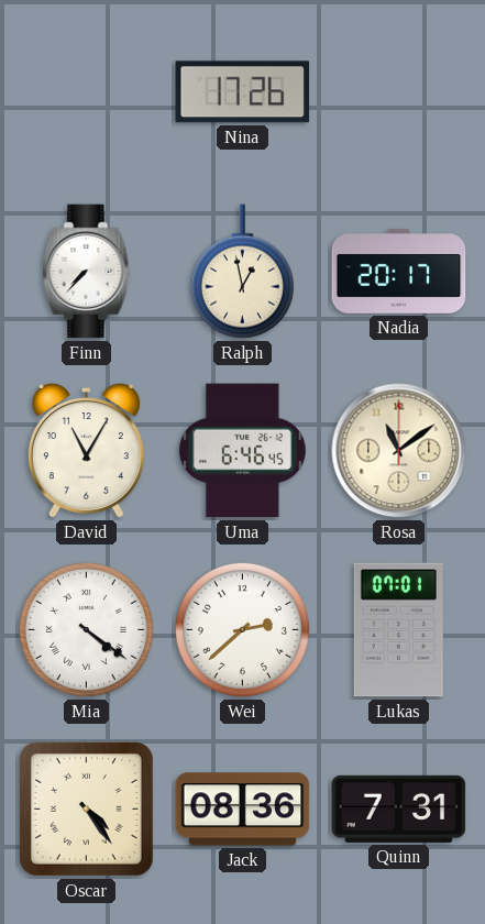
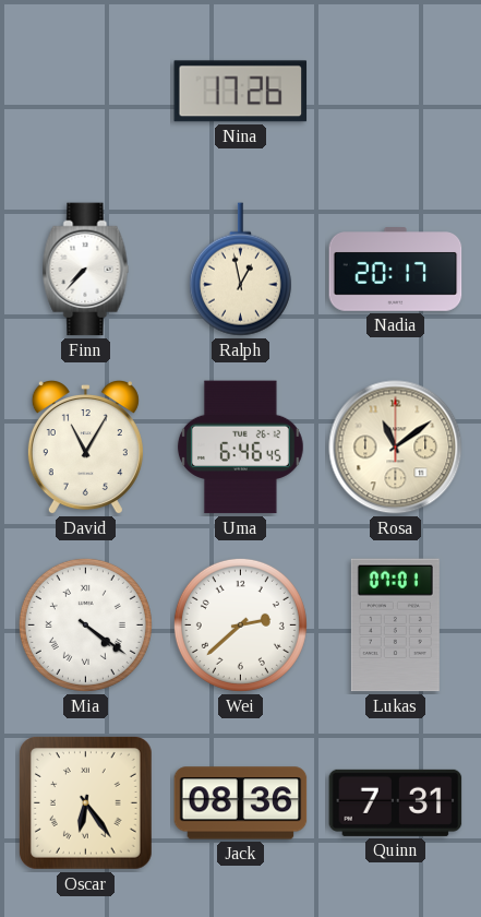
Oscar: 4:24 -> 6:24
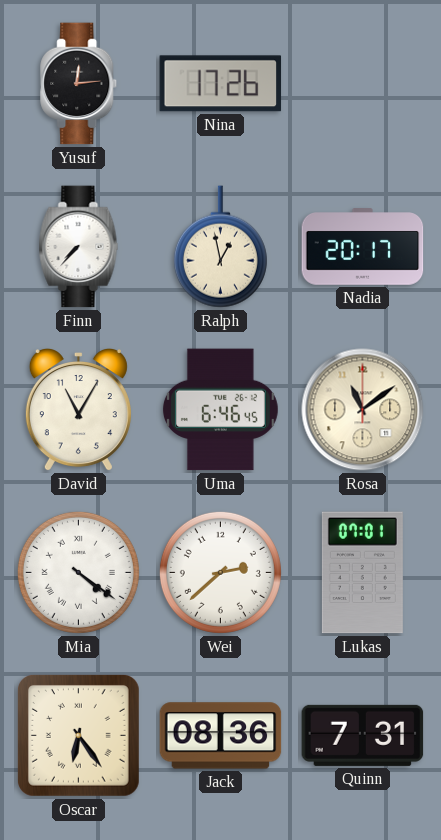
Yusuf: none -> 12:14
